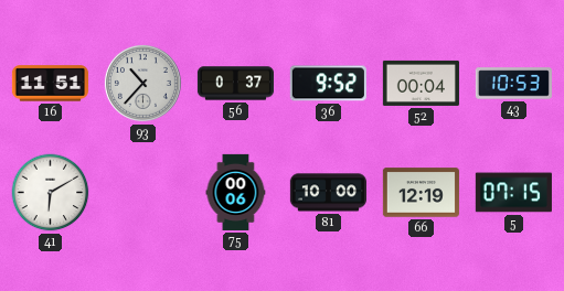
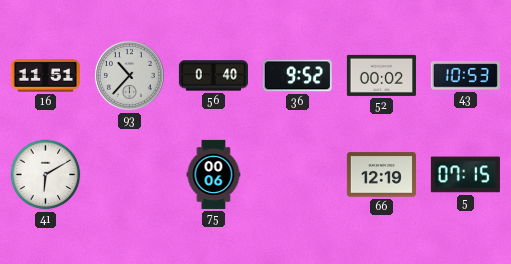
56: 0:37 -> 0:40
52: 00:04 -> 00:02
81: 10:00 -> none
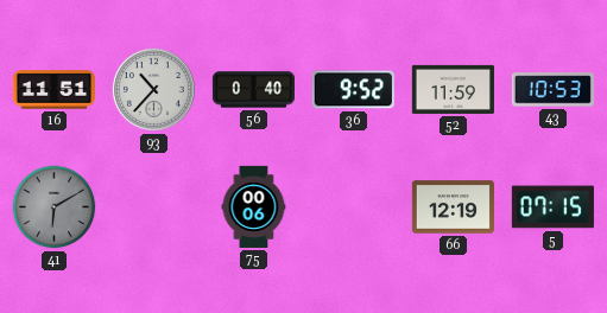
52: 00:02 -> 11:59
41 dial: white -> grey
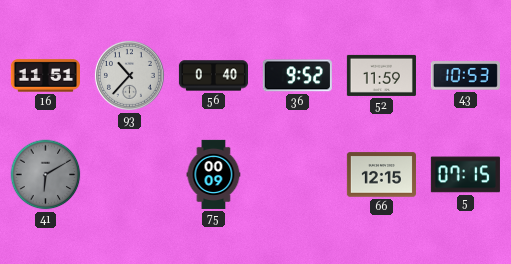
75: 00:06 -> 00:09
66: 12:19 -> 12:15
